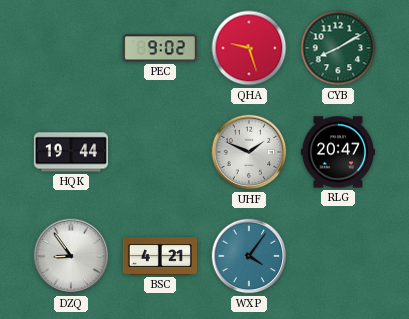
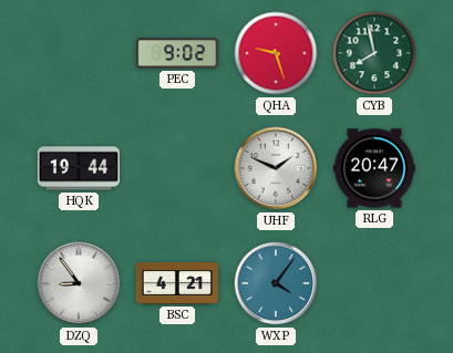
CYB: 8:10 -> 7:58
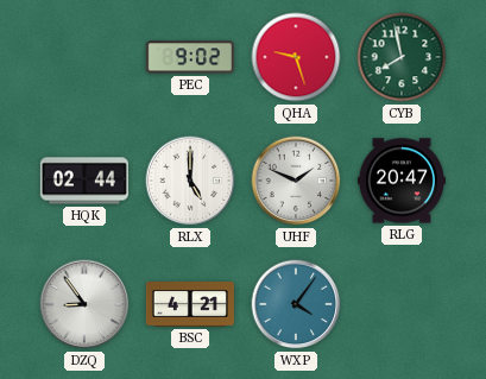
HQK: 19:44 -> 02:44
RLX: none -> 5:00
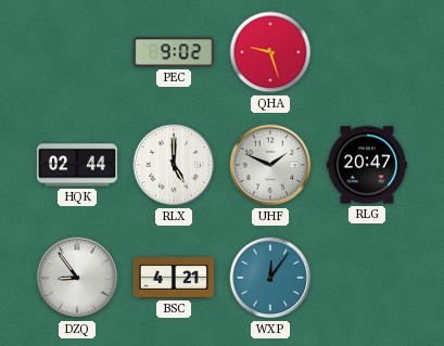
CYB: 7:58 -> none
WXP: 4:06 -> 12:06
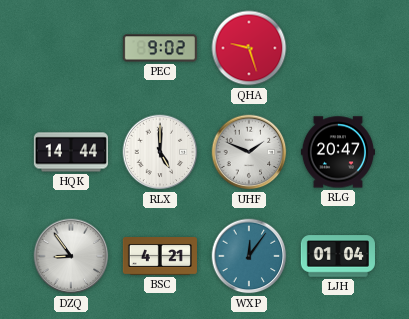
HQK: 02:44 -> 14:44
LJH: none -> 01:04
